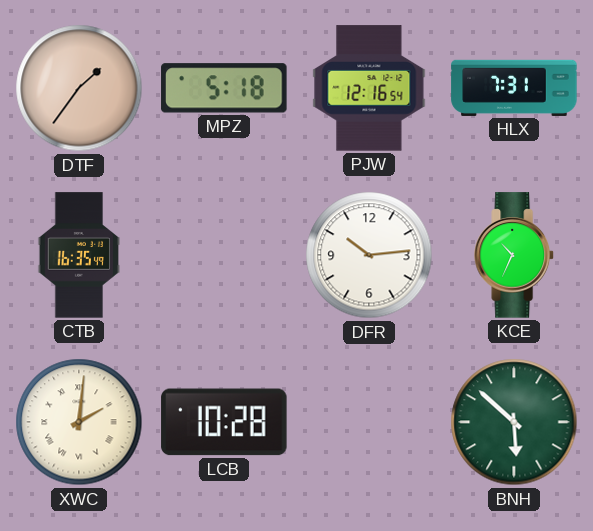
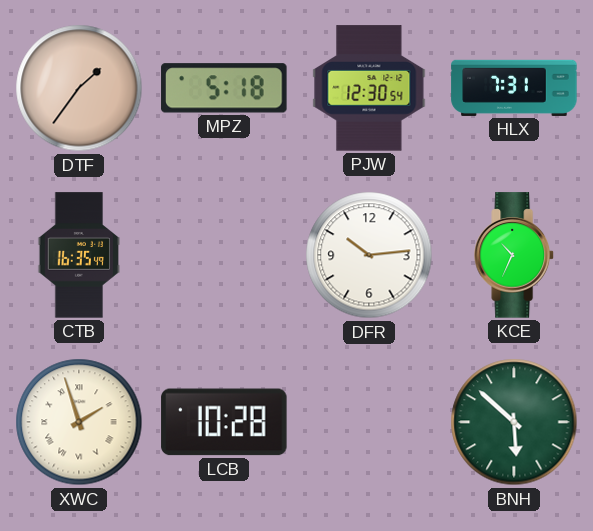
PJW: 12:16 -> 12:30
XWC: 2:01 -> 1:57
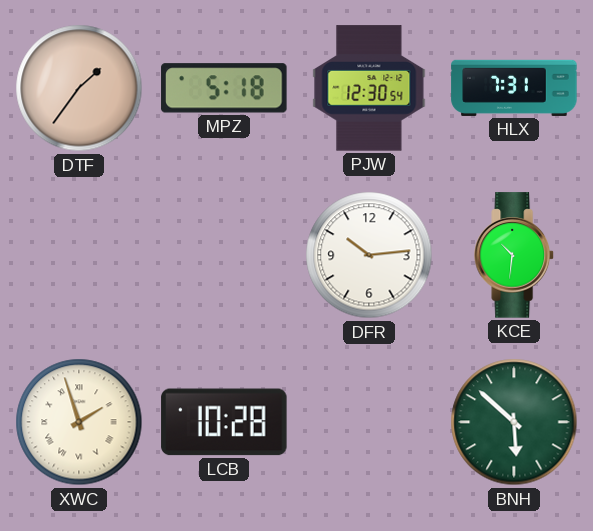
CTB: 16:35 -> none
KCE: 10:34 -> 10:31
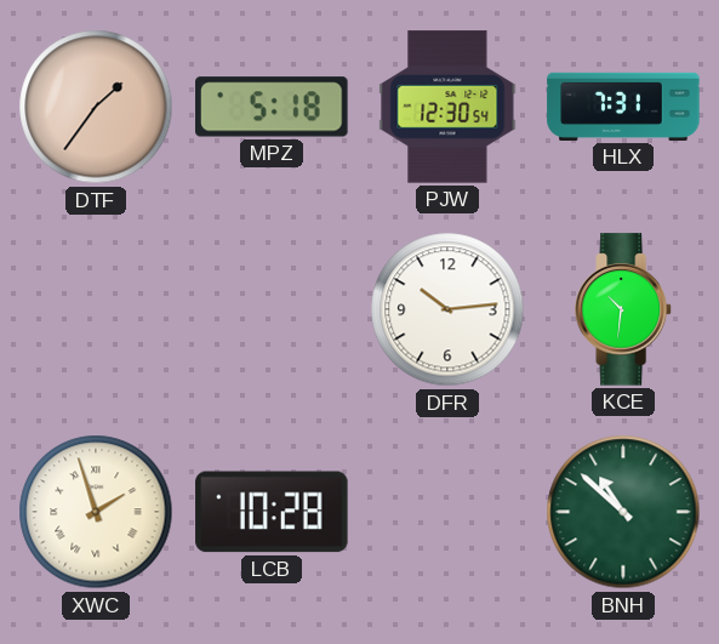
BNH: 5:52 -> 10:52
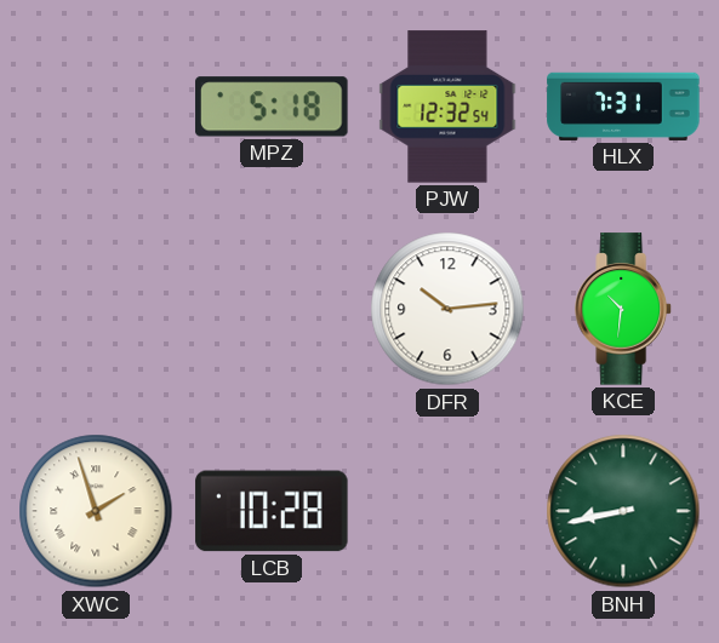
DTF: 1:36 -> none
PJW: 12:30 -> 12:32
BNH: 10:52 -> 8:43
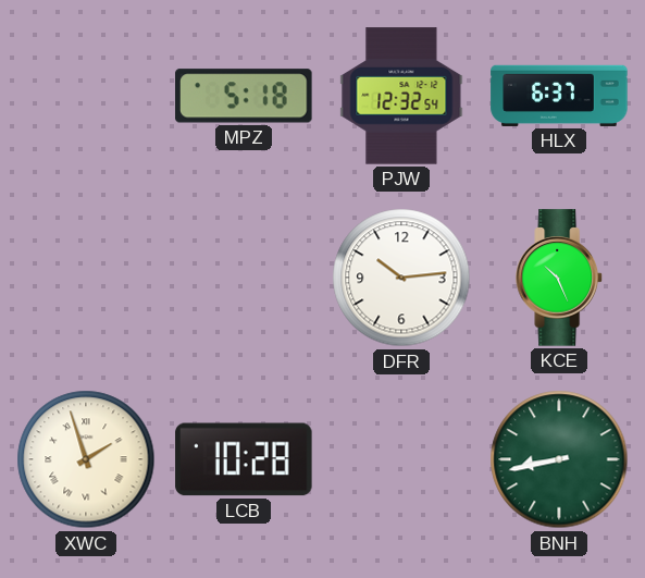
HLX: 7:31 -> 6:37
KCE: 10:31 -> 10:26
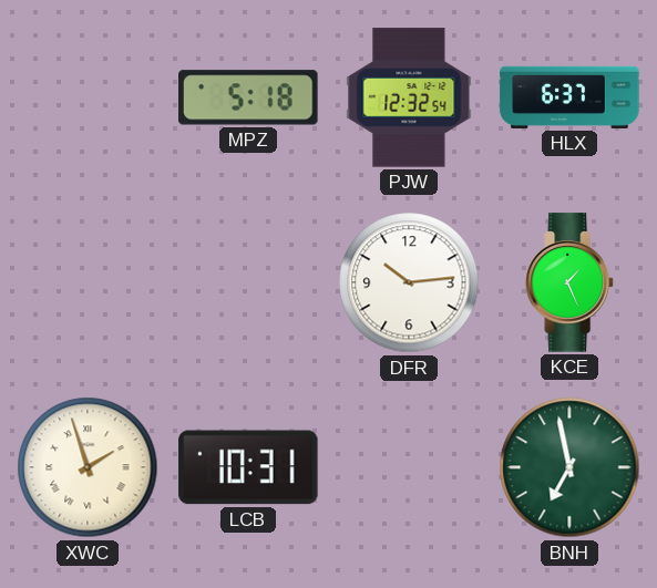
KCE: 10:26 -> 1:26
LCB: 10:28 -> 10:31
BNH: 8:43 -> 6:58
